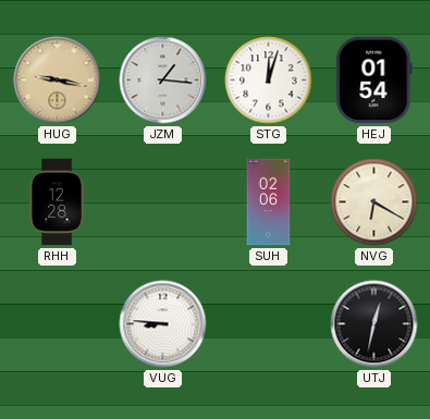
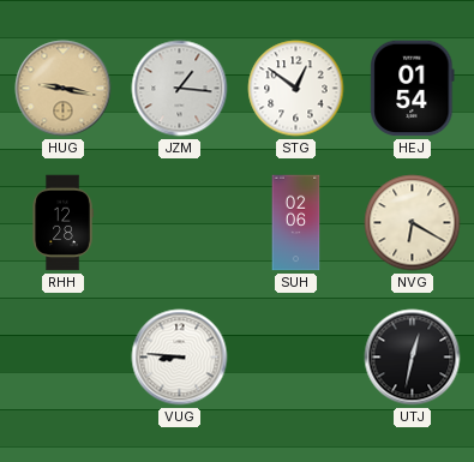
STG: 12:03 -> 12:51
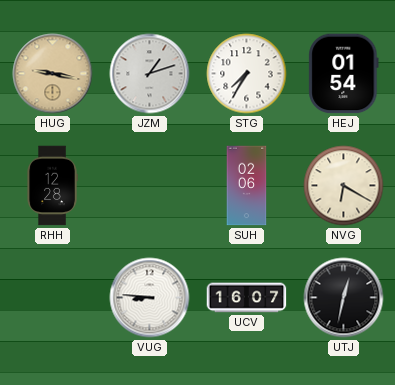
JZM: 1:16 -> 1:12
STG: 12:51 -> 7:35
UCV: none -> 16:07
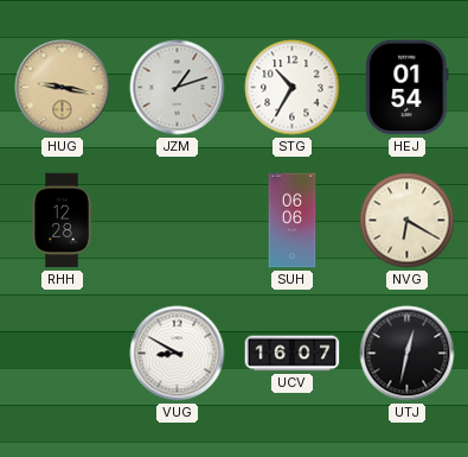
STG: 7:35 -> 10:35
SUH: 02:06 -> 06:06
VUG: 8:46 -> 8:50
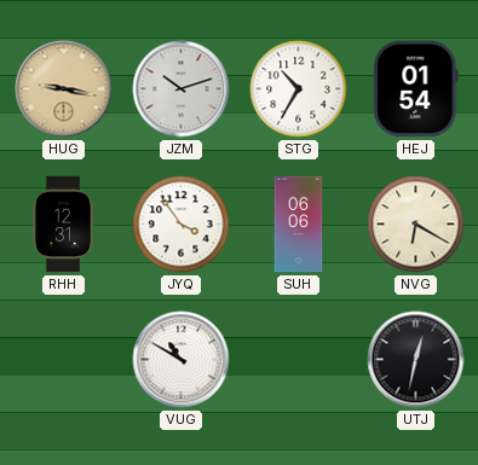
JZM: 1:12 -> 10:12
RHH: 12:28 -> 12:31
JYQ: none -> 3:54
VUG: 8:50 -> 10:50
UCV: 16:07 -> none
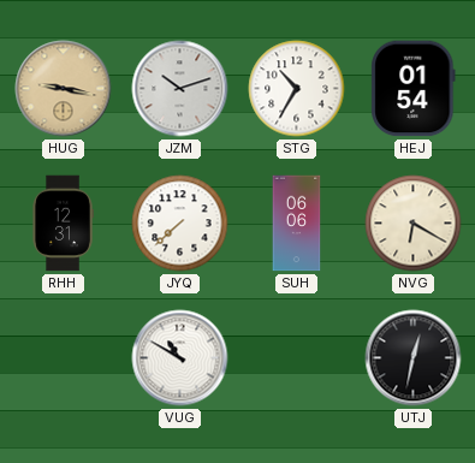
JYQ: 3:54 -> 7:38
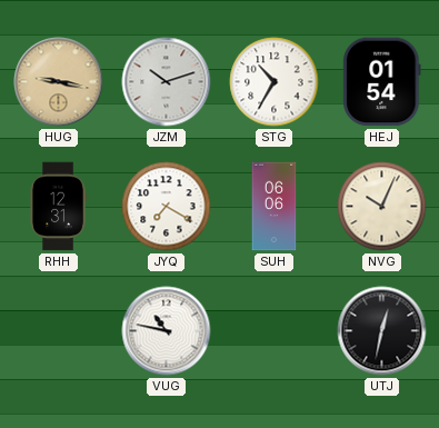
JYQ: 7:38 -> 7:20
NVG: 6:20 -> 10:04
VUG: 10:50 -> 10:47
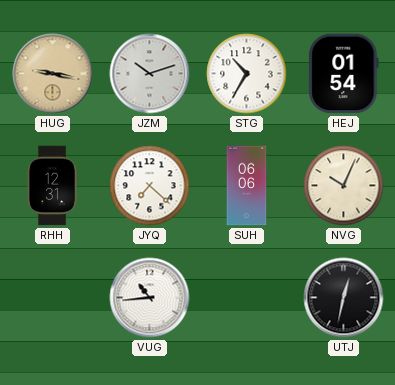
JYQ: 7:20 -> 7:22
VUG: 10:47 -> 10:44
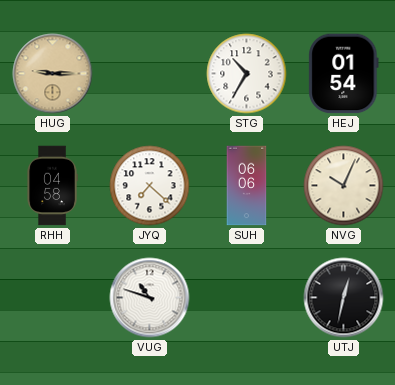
HUG: 9:17 -> 9:15
JZM: 10:12 -> none
RHH: 12:31 -> 04:58
VUG: 10:44 -> 10:48
